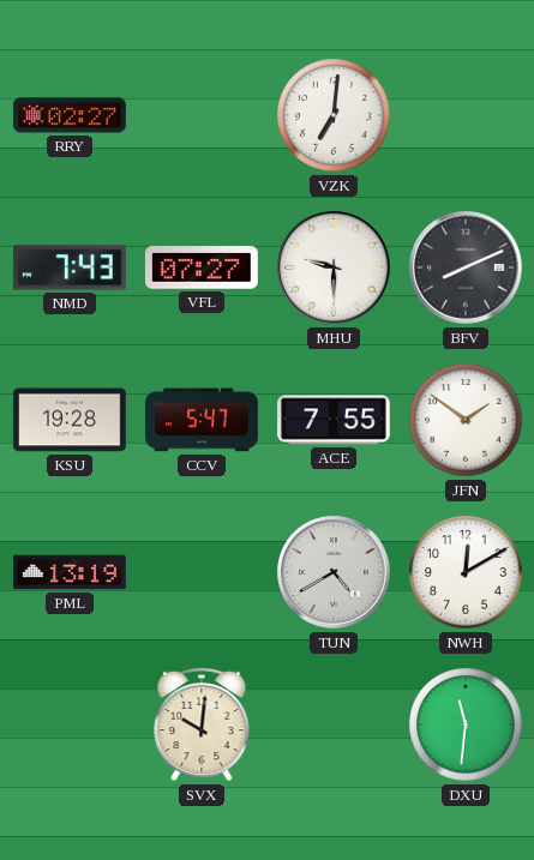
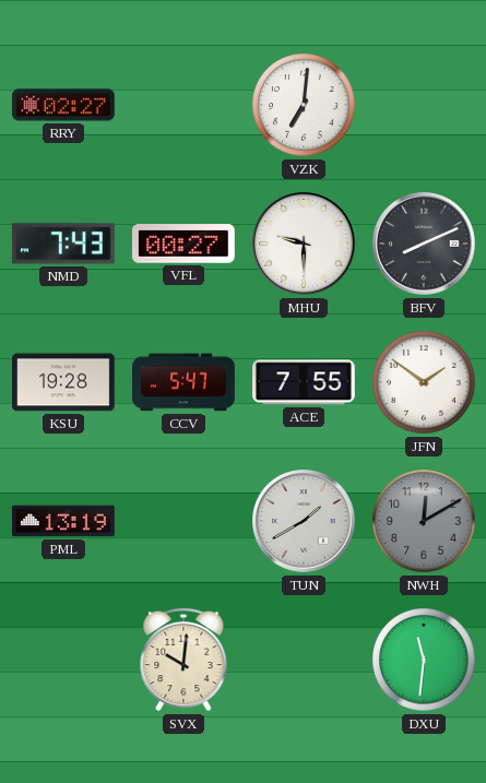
VFL: 07:27 -> 00:27
TUN: 4:40 -> 1:40
NWH dial: white -> grey
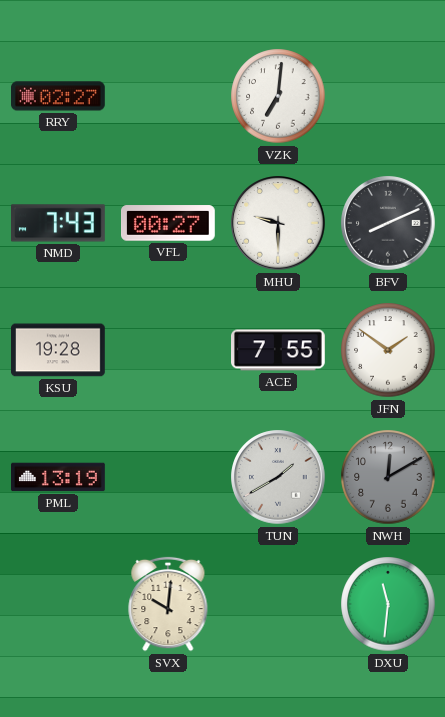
CCV: 5:47 -> none
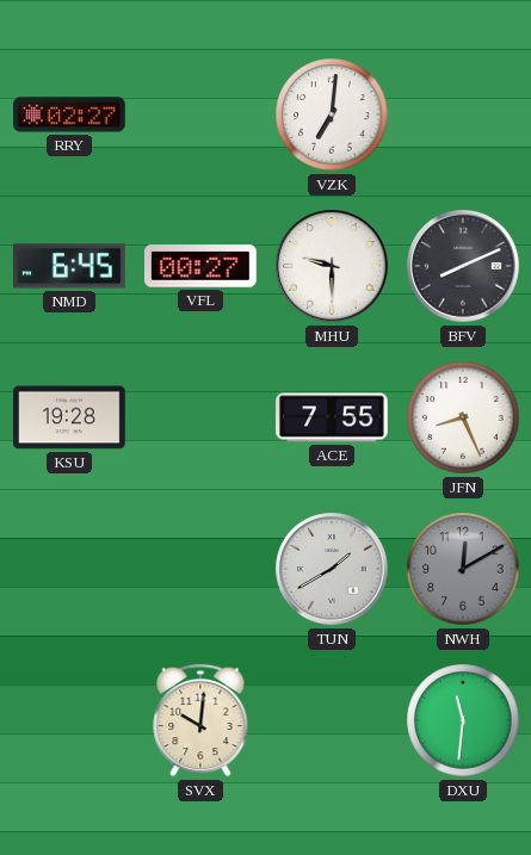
NMD: 7:43 -> 6:45
JFN: 1:51 -> 8:26
PML: 13:19 -> none
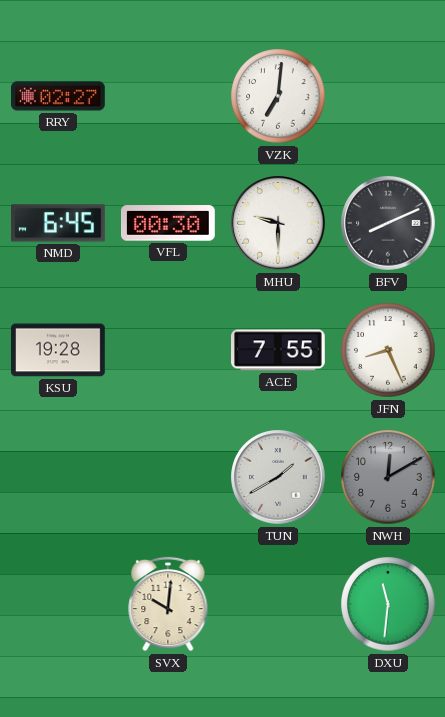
VFL: 00:27 -> 00:30
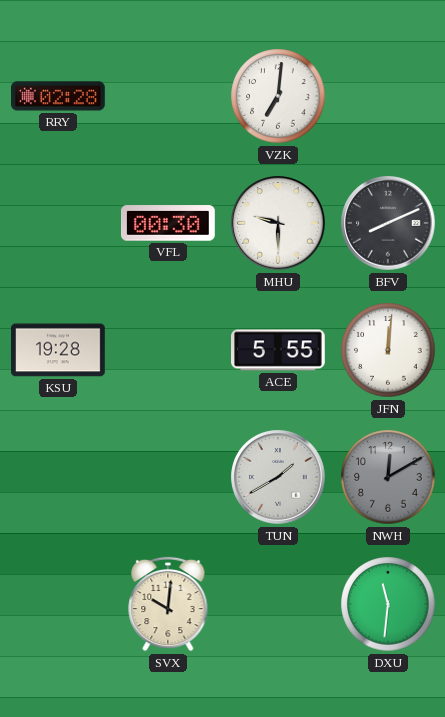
RRY: 02:27 -> 02:28
NMD: 6:45 -> none
ACE: 7:55 -> 5:55
JFN: 8:26 -> 12:01
